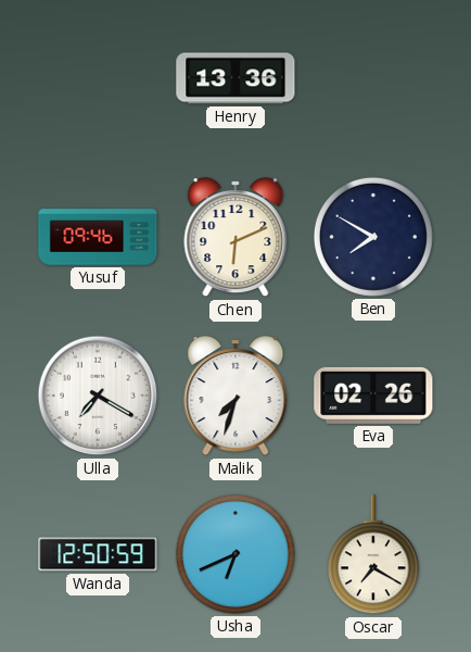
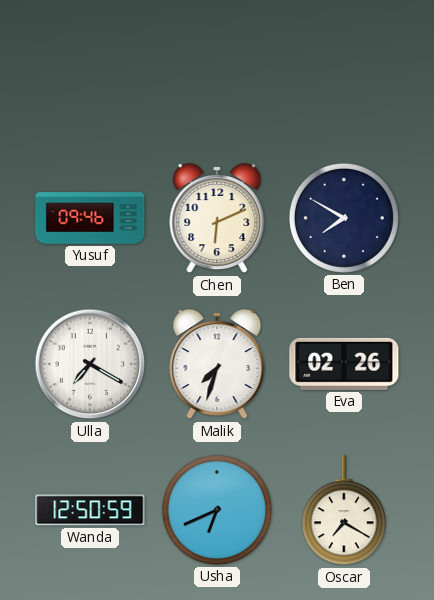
Henry: 13:36 -> none
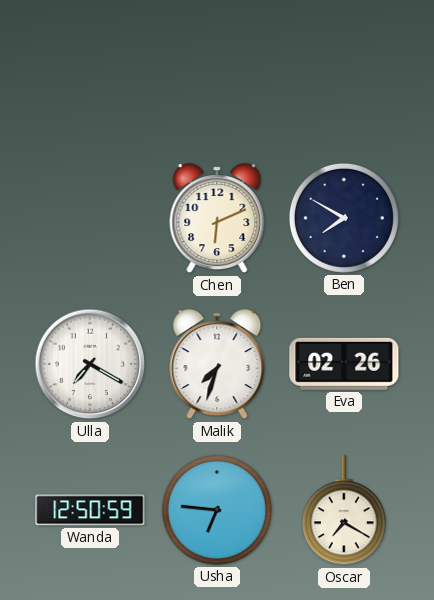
Yusuf: 09:46 -> none
Usha: 6:41 -> 6:46
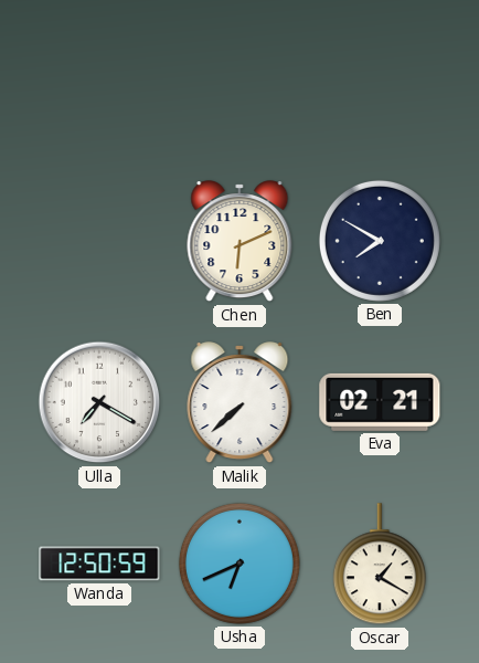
Malik: 7:33 -> 7:38
Eva: 02:26 -> 02:21
Usha: 6:46 -> 6:41
Oscar: 7:20 -> 1:20
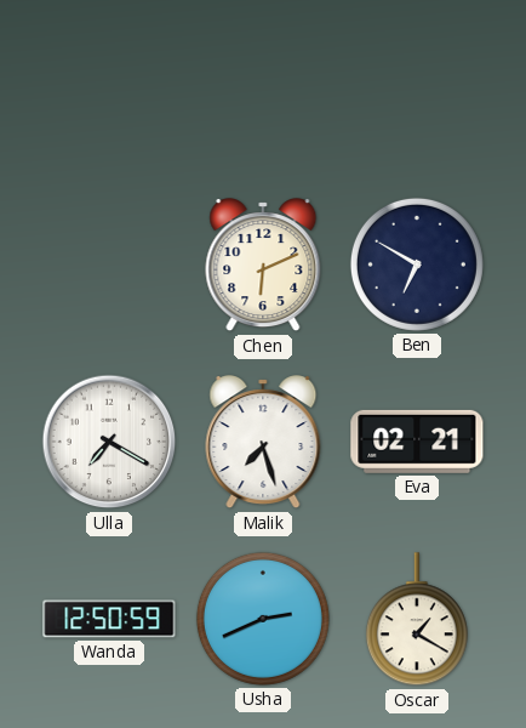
Ben: 7:50 -> 6:50
Malik: 7:38 -> 7:27
Usha: 6:41 -> 2:41
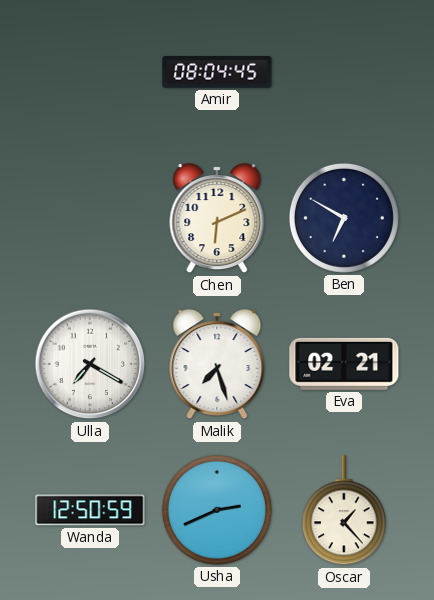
Amir: none -> 08:04
Oscar: 1:20 -> 1:23
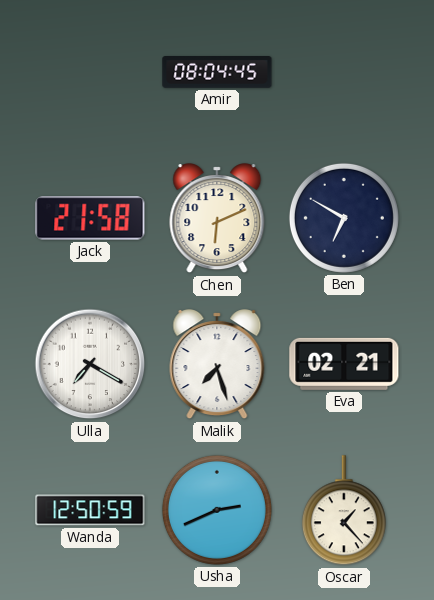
Jack: none -> 21:58
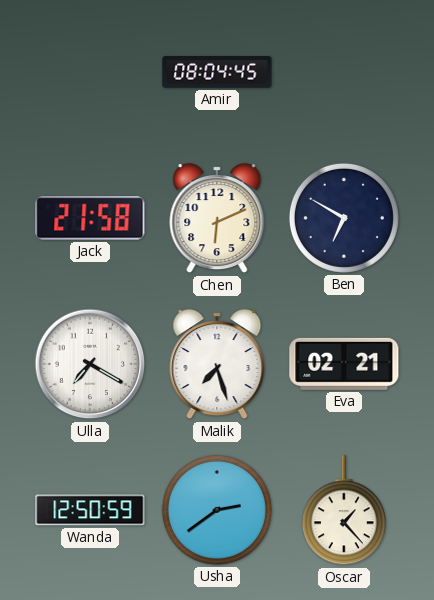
Usha: 2:41 -> 2:39
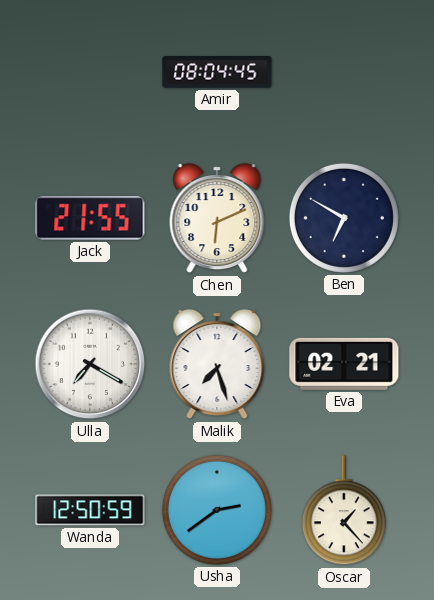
Jack: 21:58 -> 21:55
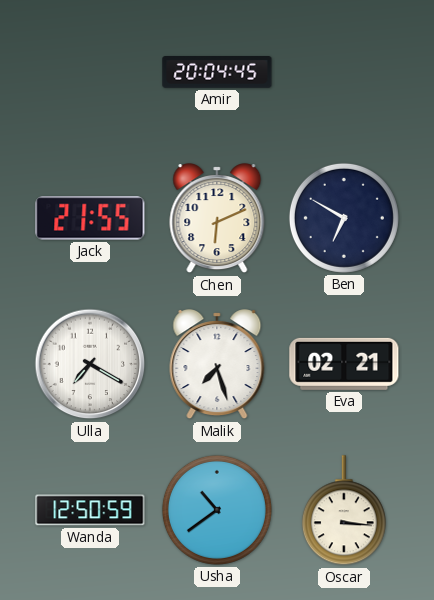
Amir: 08:04 -> 20:04
Usha: 2:39 -> 10:39
Oscar: 1:23 -> 3:16
